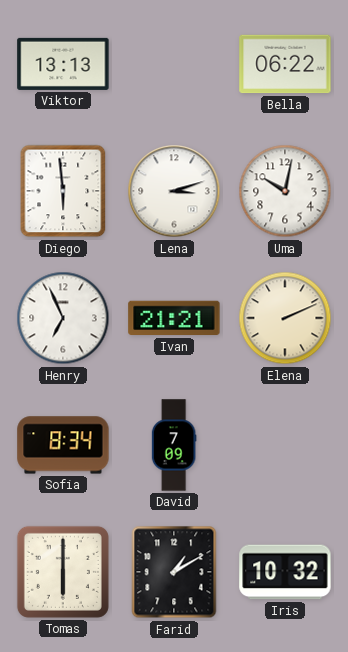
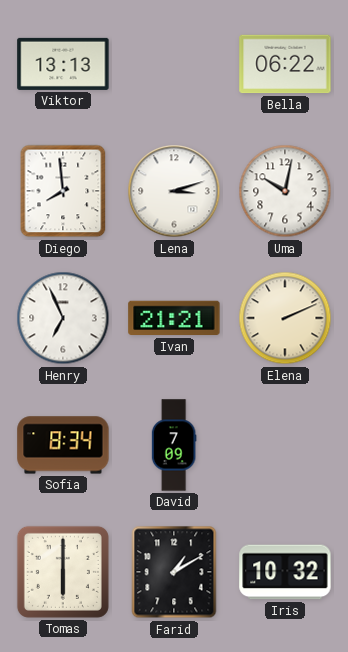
Diego: 5:59 -> 7:59
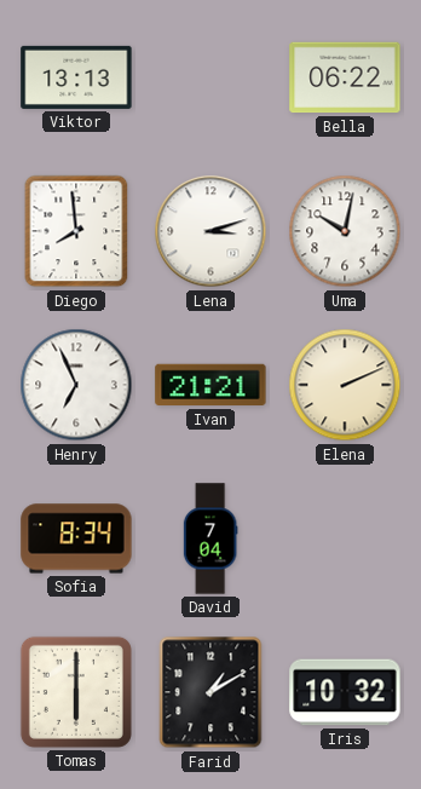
David: 7:09 -> 7:04
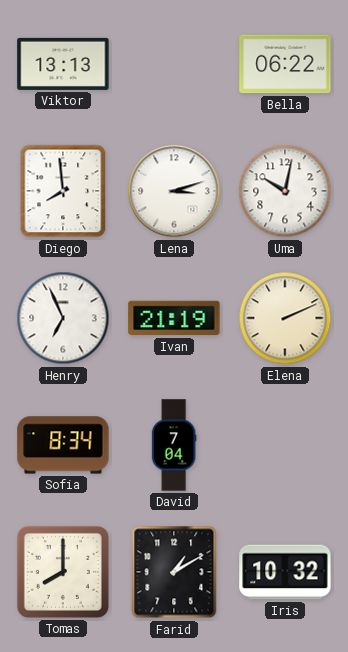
Ivan: 21:21 -> 21:19
Tomas: 6:00 -> 8:00
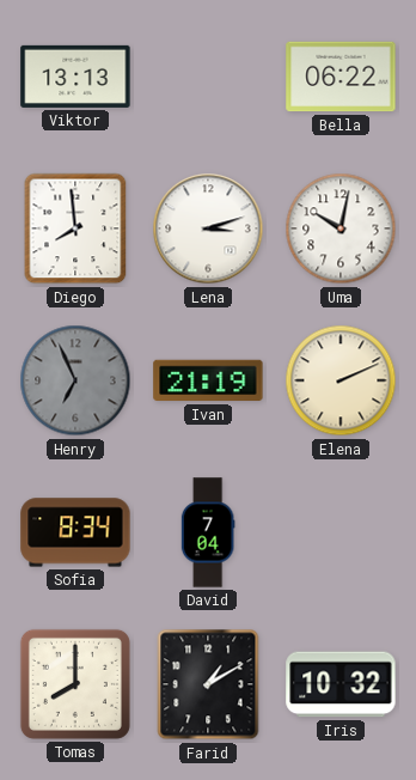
Henry dial: white -> grey
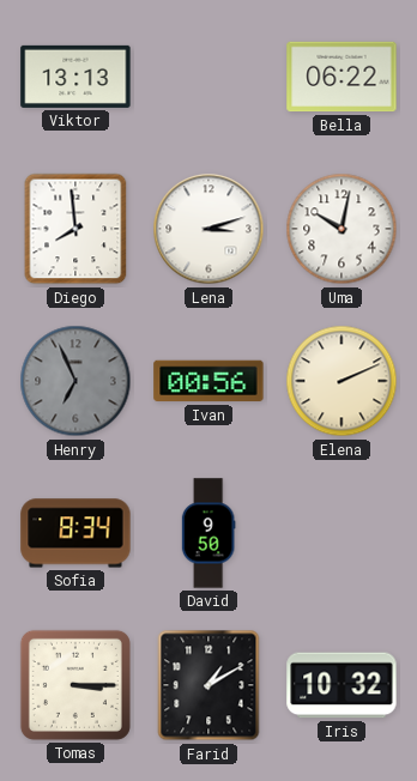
Ivan: 21:19 -> 00:56
David: 7:04 -> 9:50
Tomas: 8:00 -> 3:15
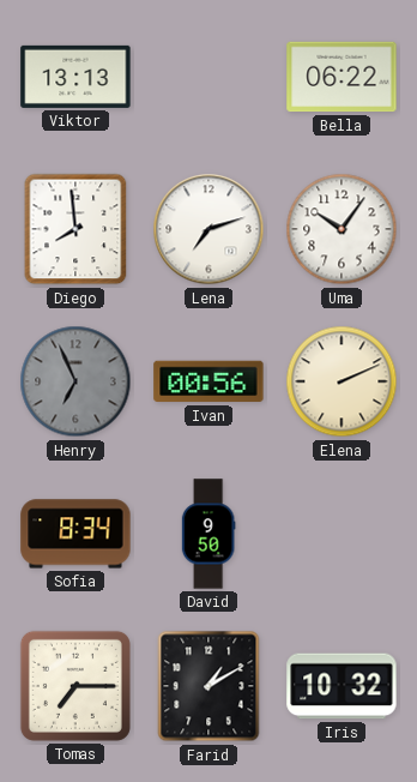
Lena: 3:12 -> 7:12
Uma: 10:02 -> 10:06
Tomas: 3:15 -> 7:15
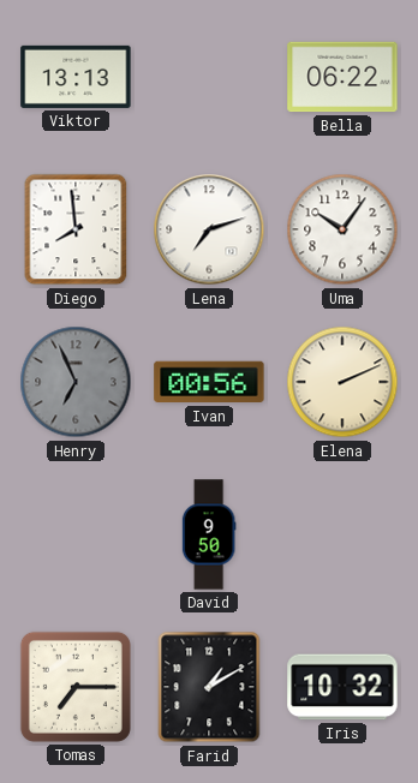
Sofia: 8:34 -> none
